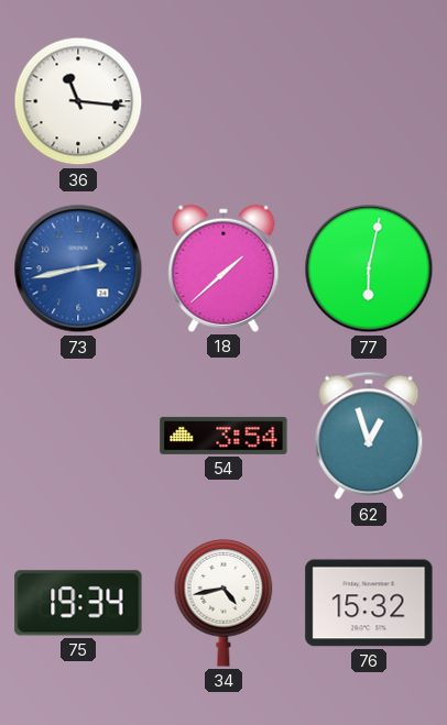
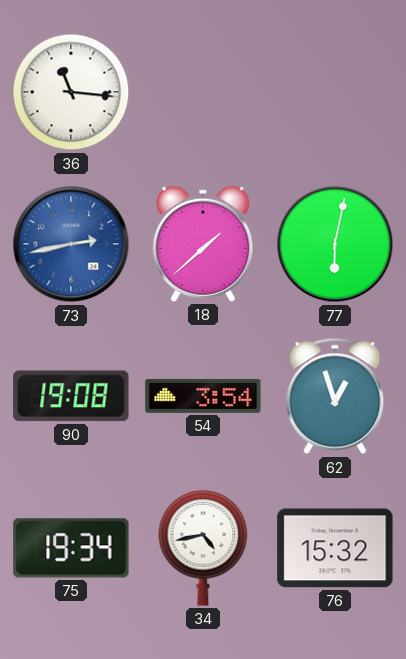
90: none -> 19:08
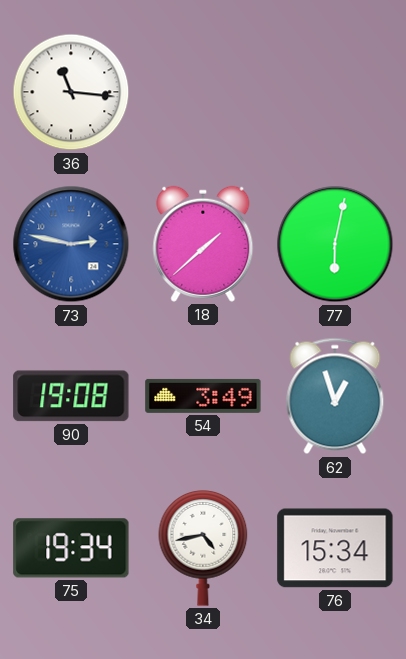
73: 2:43 -> 2:47
54: 3:54 -> 3:49
76: 15:32 -> 15:34
